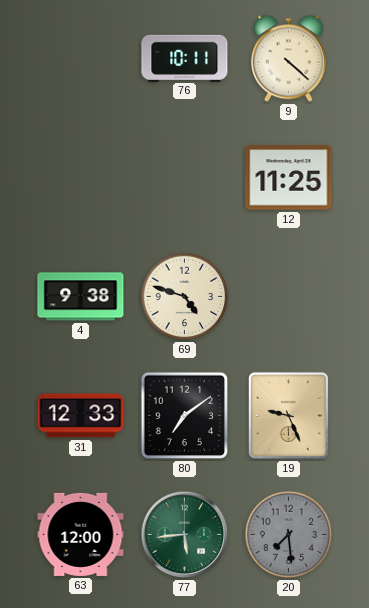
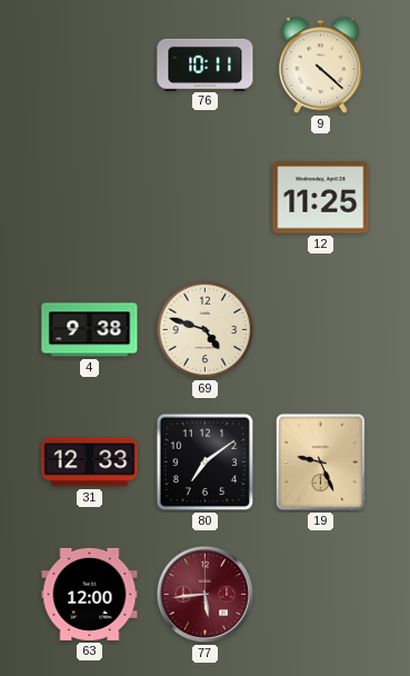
77 dial: green -> burgundy
20: 7:29 -> none
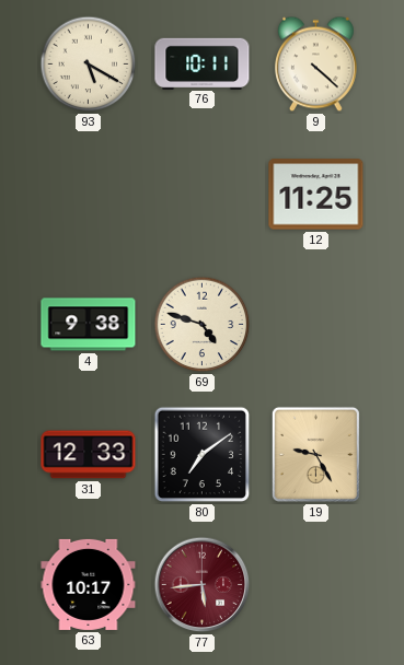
93: none -> 5:20
19: 9:26 -> 9:25
63: 12:00 -> 10:17
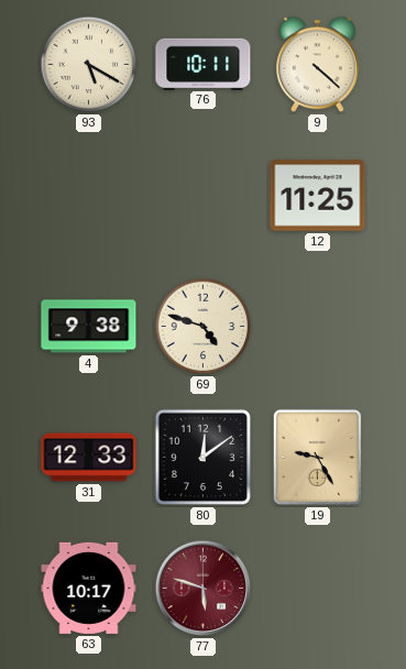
80: 7:09 -> 12:09
77: 5:44 -> 5:48
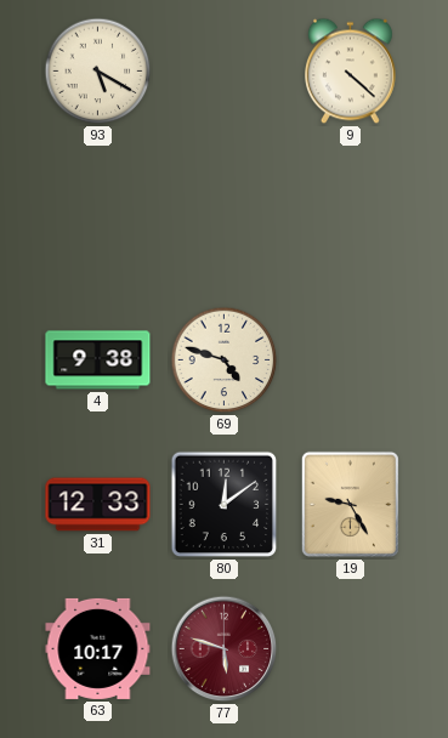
76: 10:11 -> none
12: 11:25 -> none
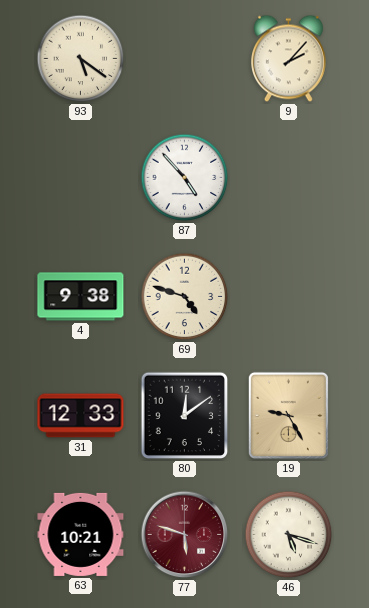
93: 5:20 -> 5:21
9: 4:22 -> 2:07
87: none -> 4:53
63: 10:17 -> 10:21
46: none -> 5:18
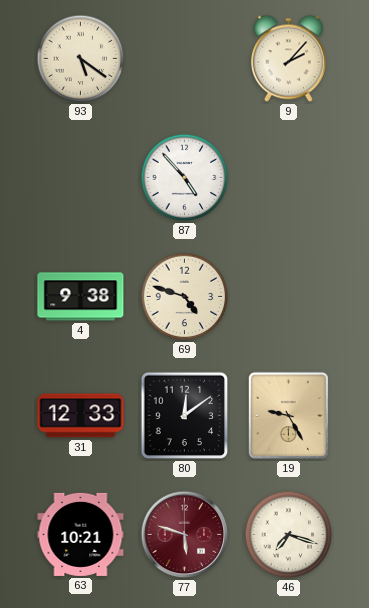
46: 5:18 -> 7:18
